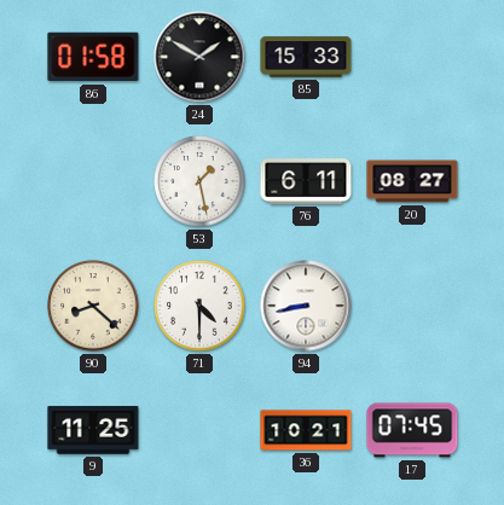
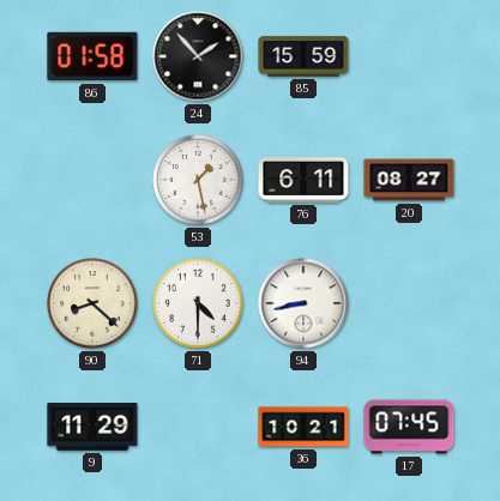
24: 1:50 -> 1:53
85: 15:33 -> 15:59
9: 11:25 -> 11:29
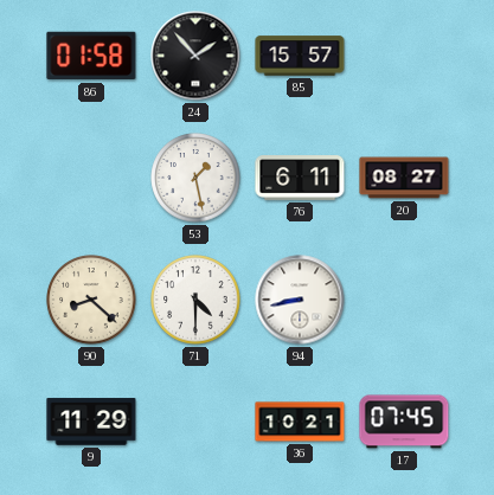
85: 15:59 -> 15:57
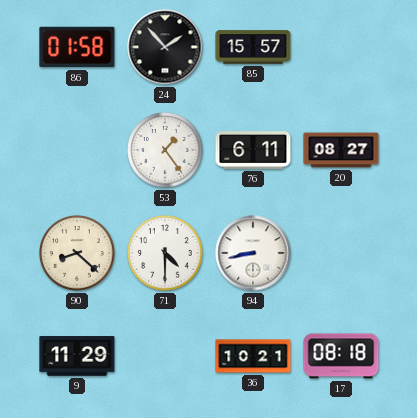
53: 1:28 -> 1:24
17: 07:45 -> 08:18
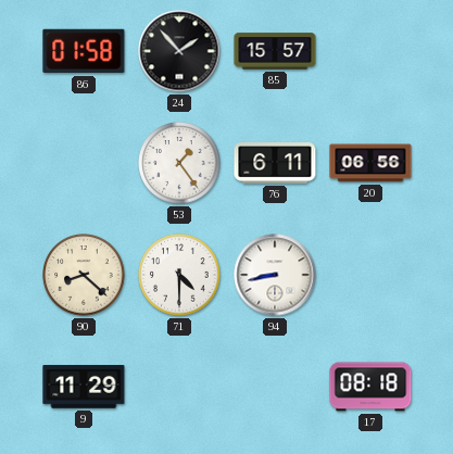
20: 08:27 -> 06:56
36: 10:21 -> none
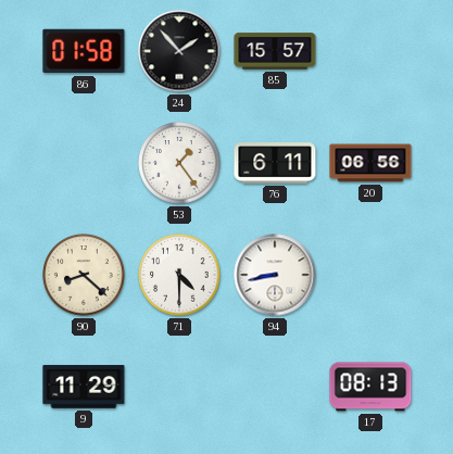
17: 08:18 -> 08:13
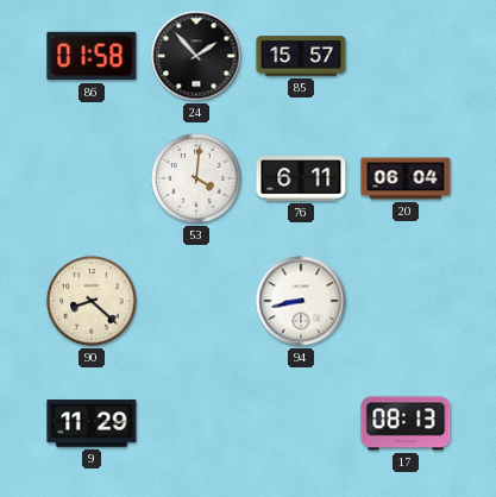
53: 1:24 -> 4:01
20: 06:56 -> 06:04
71: 4:30 -> none
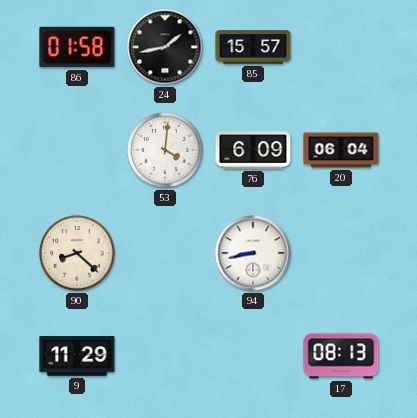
24: 1:53 -> 1:43
76: 6:11 -> 6:09
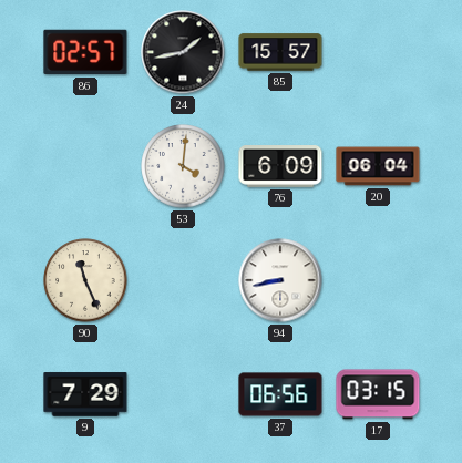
86: 01:58 -> 02:57
90: 8:22 -> 11:26
9: 11:29 -> 7:29
37: none -> 06:56
17: 08:13 -> 03:15
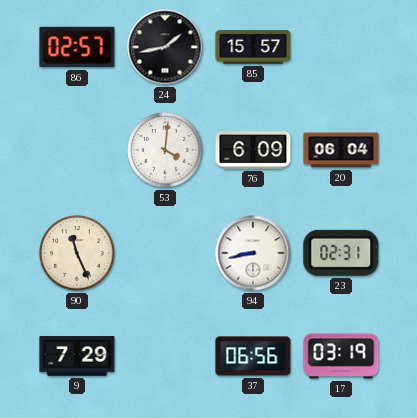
23: none -> 02:31
17: 03:15 -> 03:19
